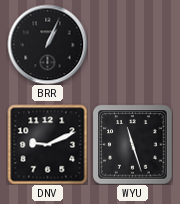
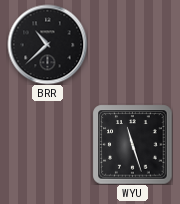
BRR: 1:04 -> 10:38
DNV: 9:11 -> none
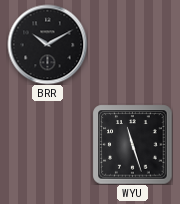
BRR: 10:38 -> 10:10
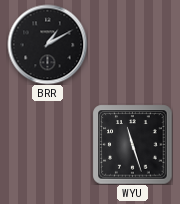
BRR: 10:10 -> 1:10
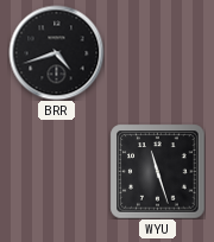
BRR: 1:10 -> 4:42
